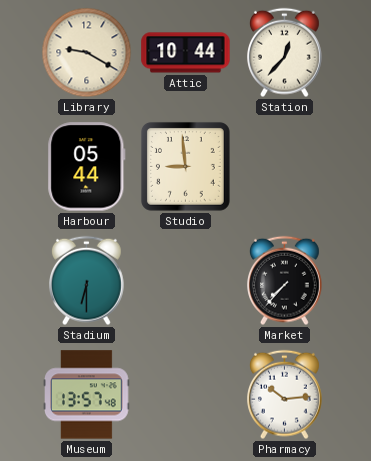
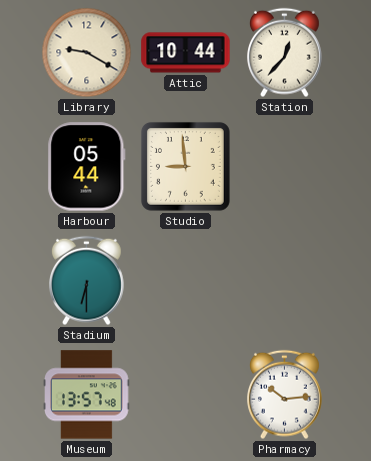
Market: 7:37 -> none
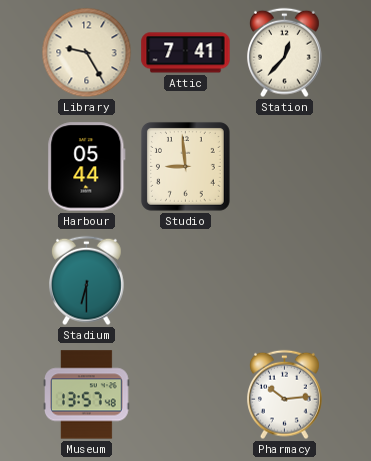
Library: 9:20 -> 9:25
Attic: 10:44 -> 7:41
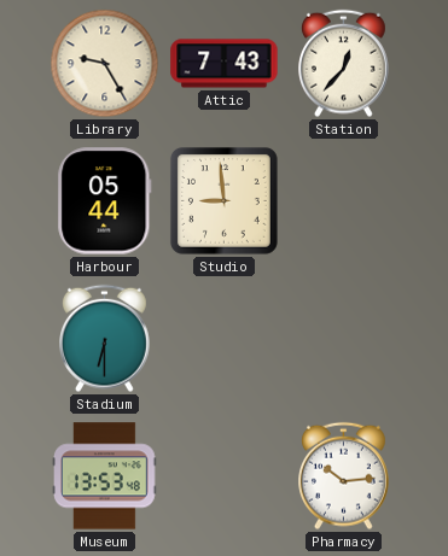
Attic: 7:41 -> 7:43
Museum: 13:57 -> 13:53
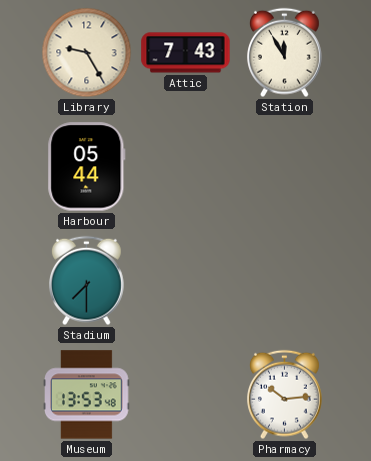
Station: 12:37 -> 11:55
Studio: 8:59 -> none
Stadium: 6:30 -> 7:30
